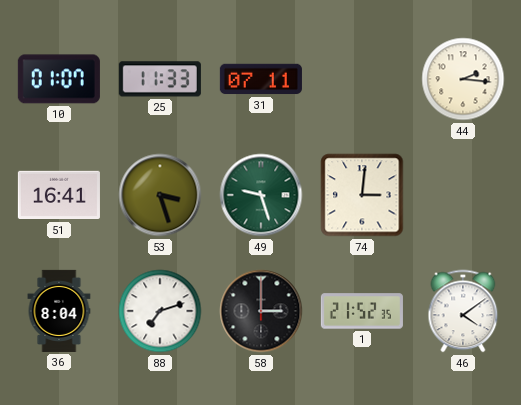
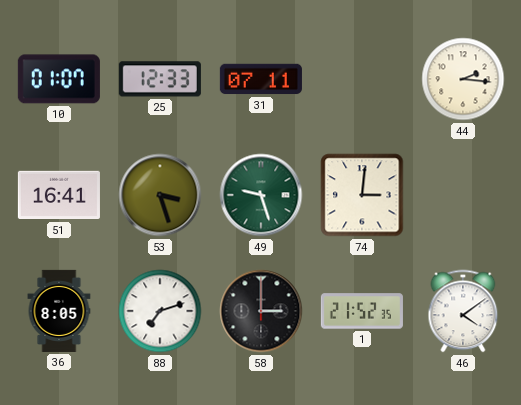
25: 11:33 -> 12:33
36: 8:04 -> 8:05
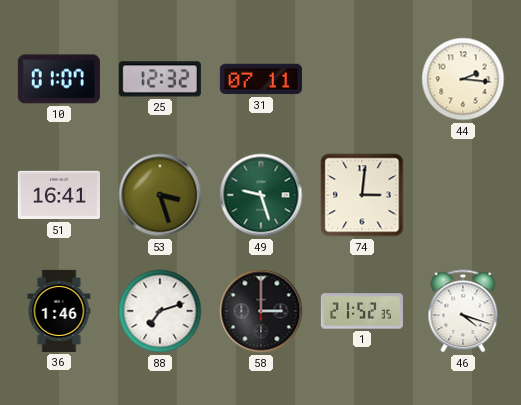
25: 12:33 -> 12:32
36: 8:05 -> 1:46
46: 4:09 -> 4:18
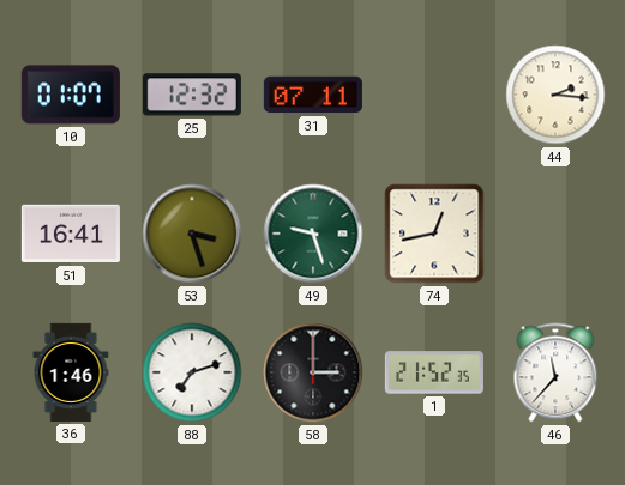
74: 3:01 -> 12:43
46: 4:18 -> 11:37
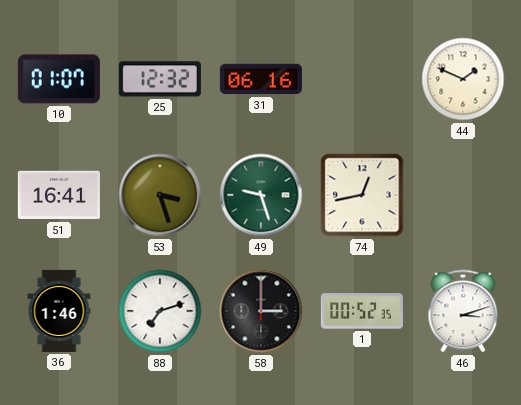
31: 07:11 -> 06:16
44: 2:16 -> 1:49
1: 21:52 -> 00:52
46: 11:37 -> 3:12
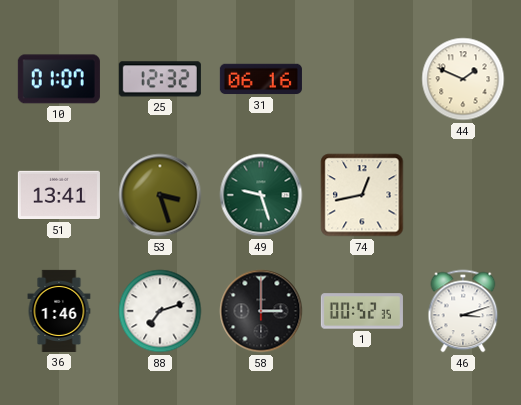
51: 16:41 -> 13:41
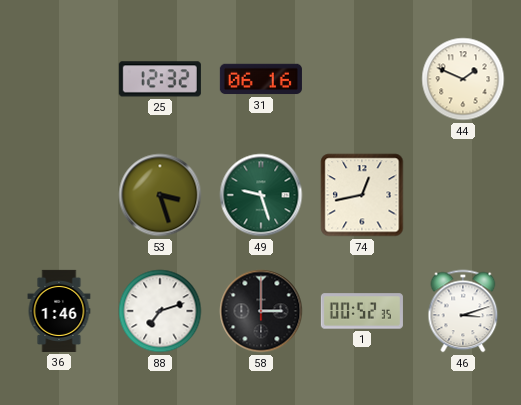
10: 01:07 -> none
51: 13:41 -> none
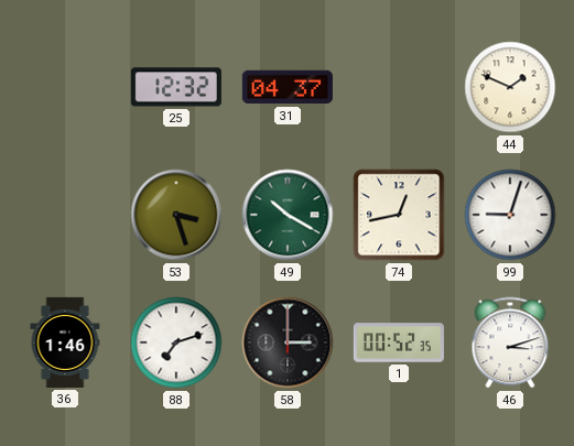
31: 06:16 -> 04:37
49: 9:27 -> 10:20
99: none -> 9:03
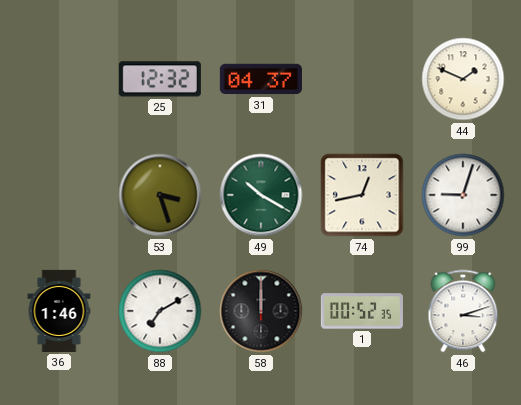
88: 7:12 -> 7:10
58: 3:00 -> 12:00
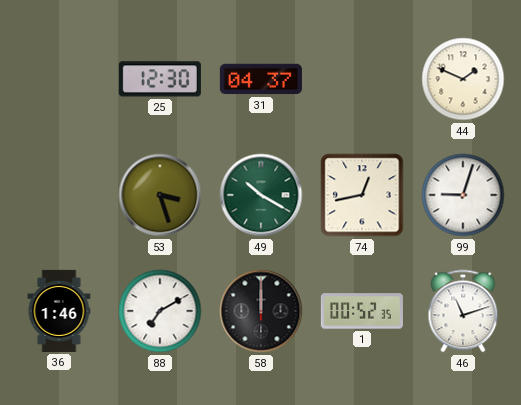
25: 12:32 -> 12:30
46: 3:12 -> 11:12
